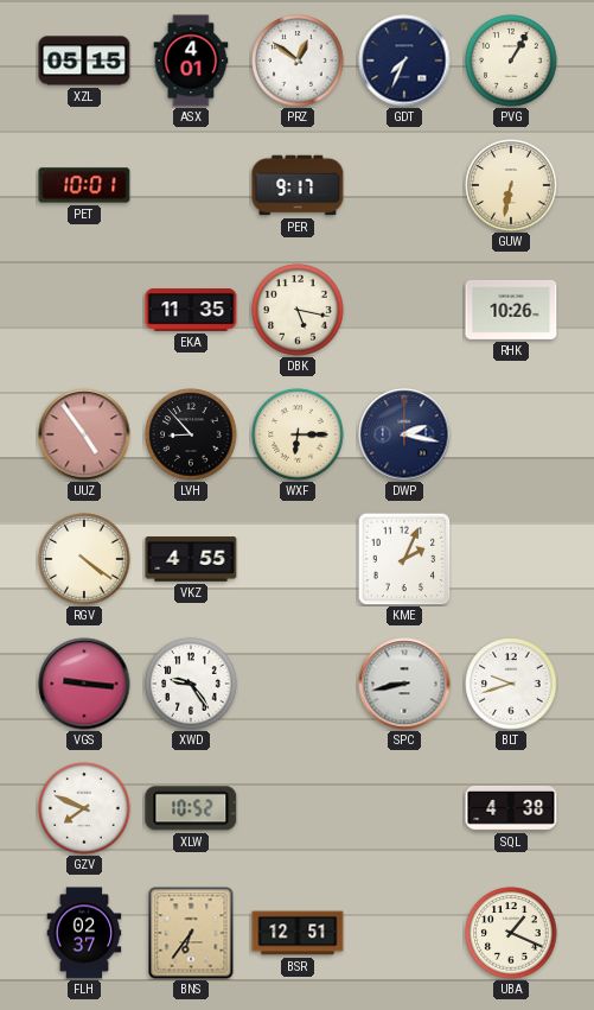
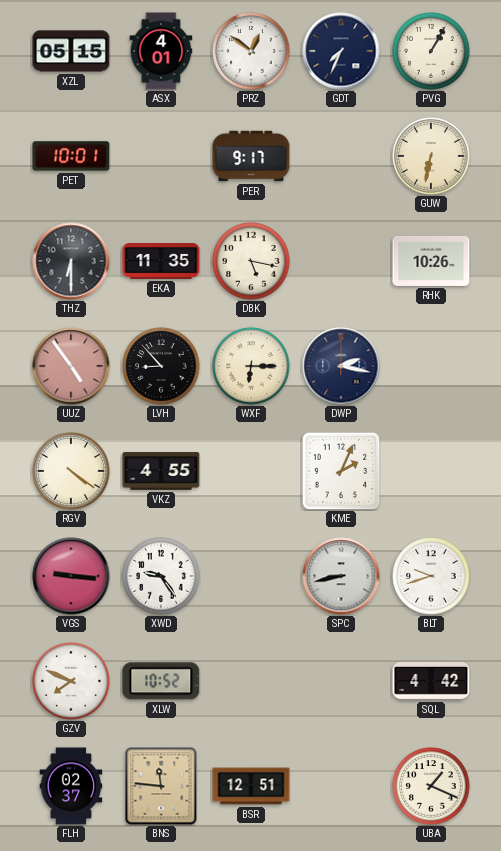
THZ: none -> 6:30
SQL: 4:38 -> 4:42
BNS: 6:36 -> 11:46
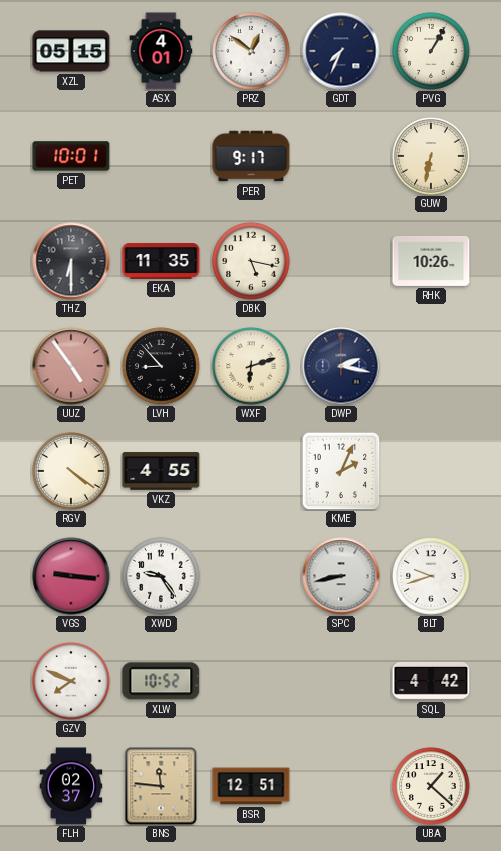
WXF: 6:15 -> 6:12
UBA: 1:19 -> 1:22
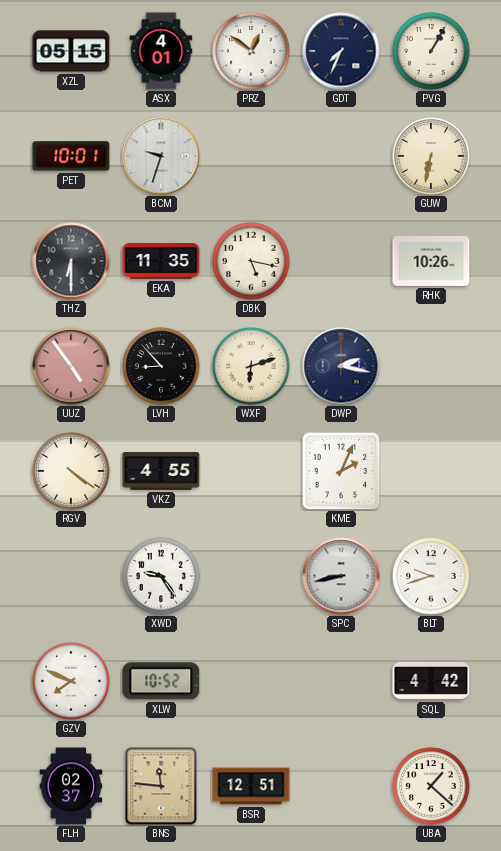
BCM: none -> 9:33
PER: 9:17 -> none
VGS: 9:16 -> none
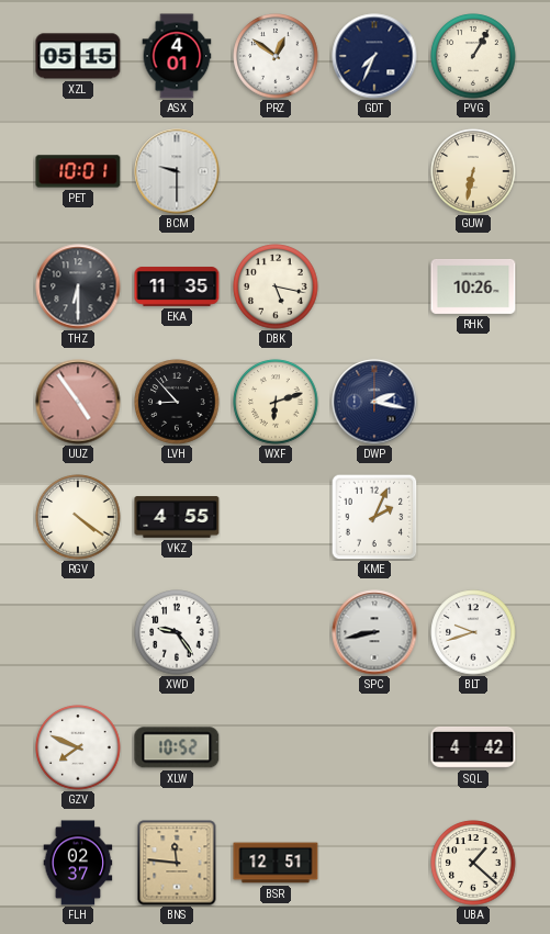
BCM: 9:33 -> 9:30
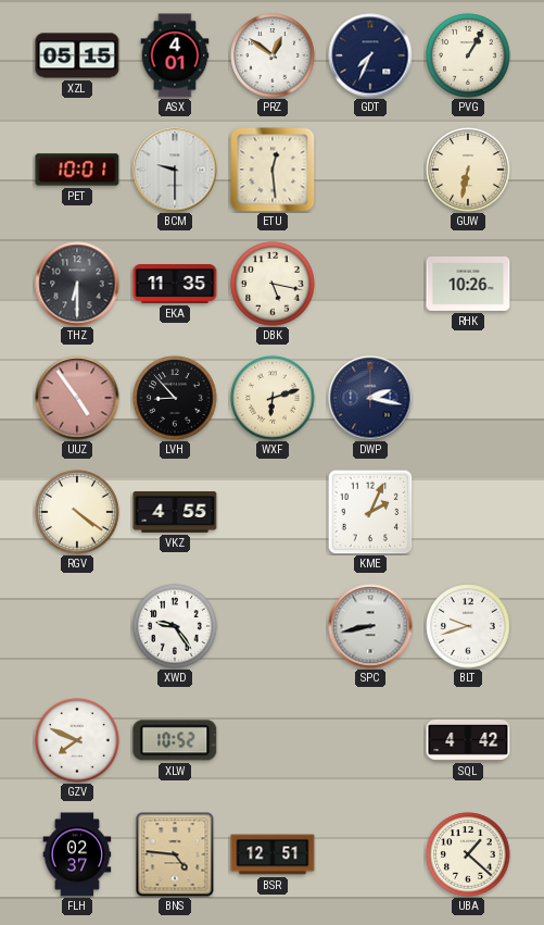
ETU: none -> 12:29
BNS: 11:46 -> 4:46
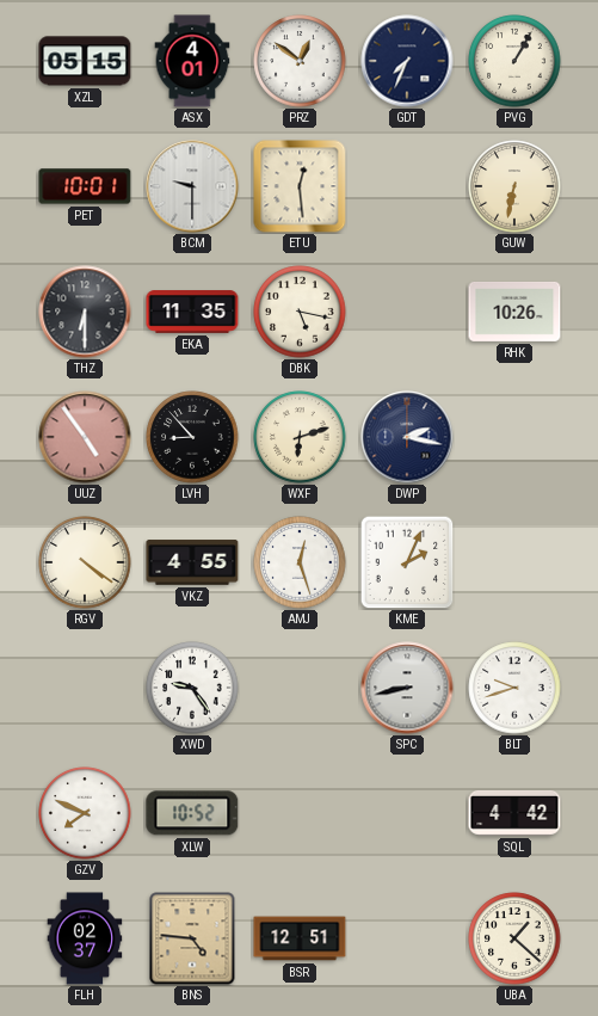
AMJ: none -> 12:27
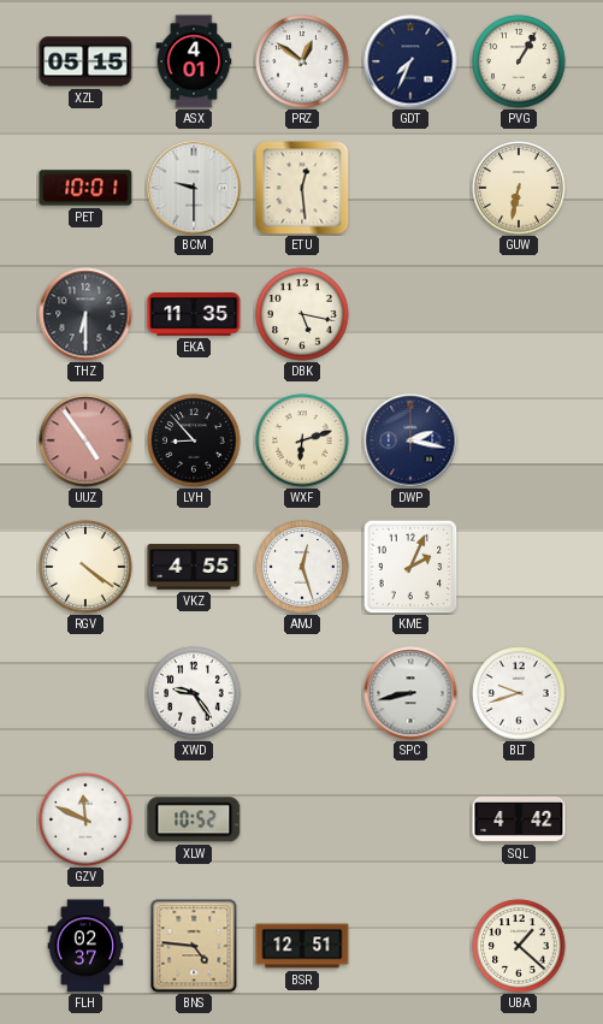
RHK: 10:26 -> none
GZV: 7:49 -> 11:49
